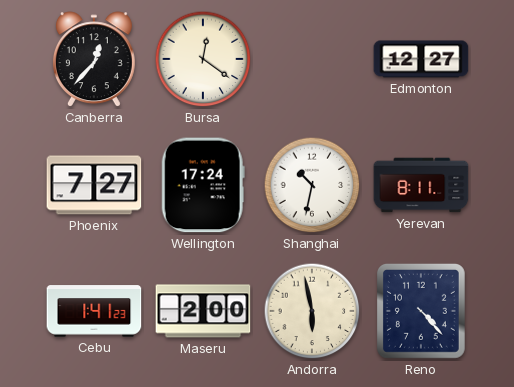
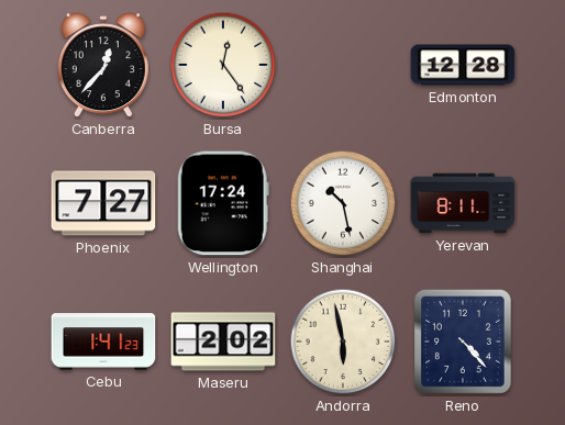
Bursa: 12:21 -> 12:24
Edmonton: 12:27 -> 12:28
Shanghai: 10:32 -> 10:28
Maseru: 2:00 -> 2:02
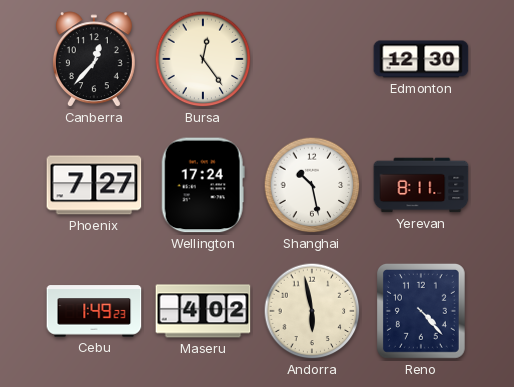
Edmonton: 12:28 -> 12:30
Cebu: 1:41 -> 1:49
Maseru: 2:02 -> 4:02
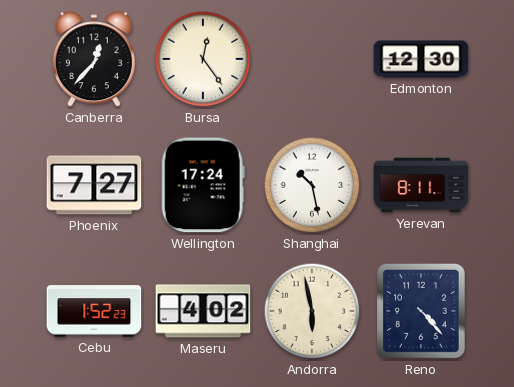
Cebu: 1:49 -> 1:52
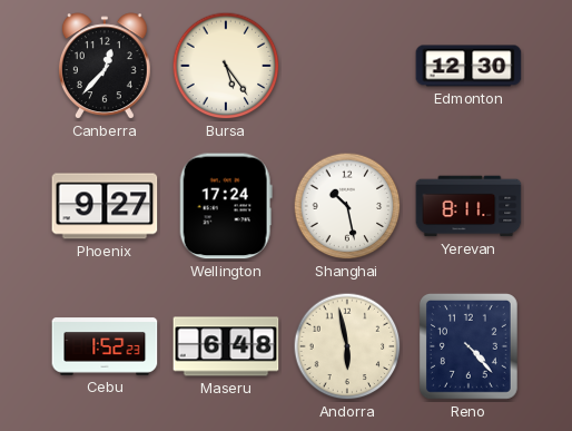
Bursa: 12:24 -> 5:24
Phoenix: 7:27 -> 9:27
Maseru: 4:02 -> 6:48
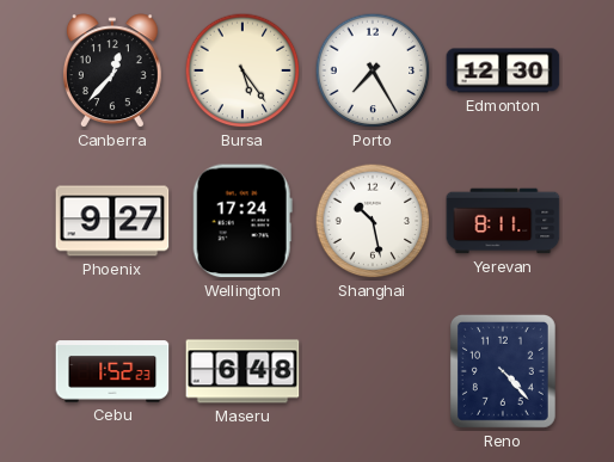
Porto: none -> 7:25
Andorra: 5:58 -> none
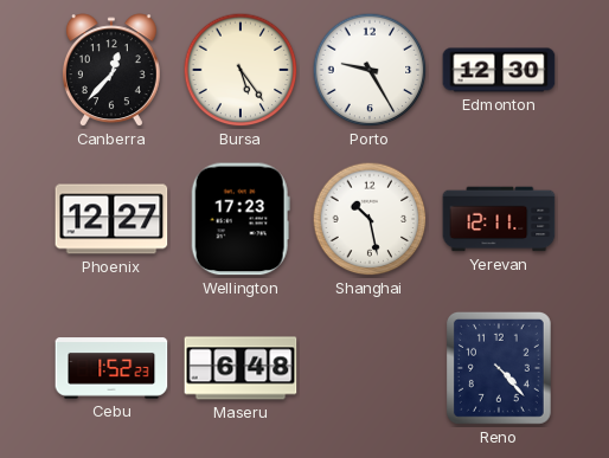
Porto: 7:25 -> 9:25
Phoenix: 9:27 -> 12:27
Wellington: 17:24 -> 17:23
Yerevan: 8:11 -> 12:11
